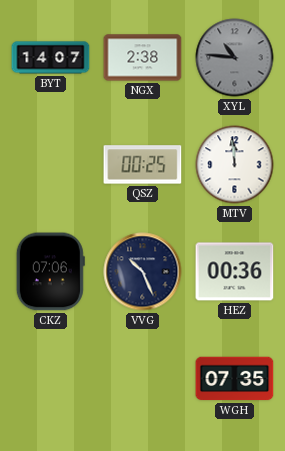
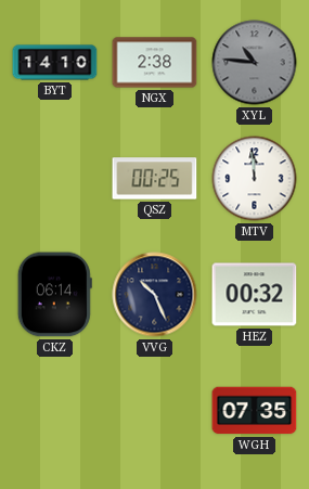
BYT: 14:07 -> 14:10
CKZ: 07:06 -> 06:14
HEZ: 00:36 -> 00:32
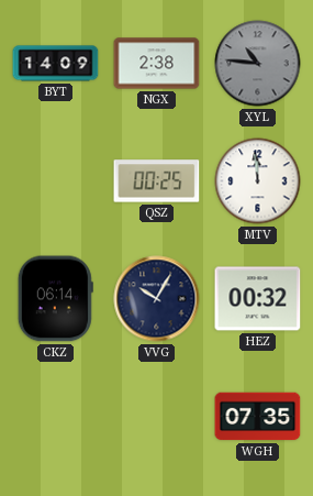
BYT: 14:10 -> 14:09
VVG: 10:26 -> 10:05
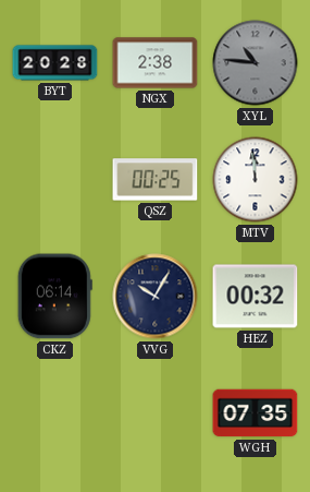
BYT: 14:09 -> 20:28
